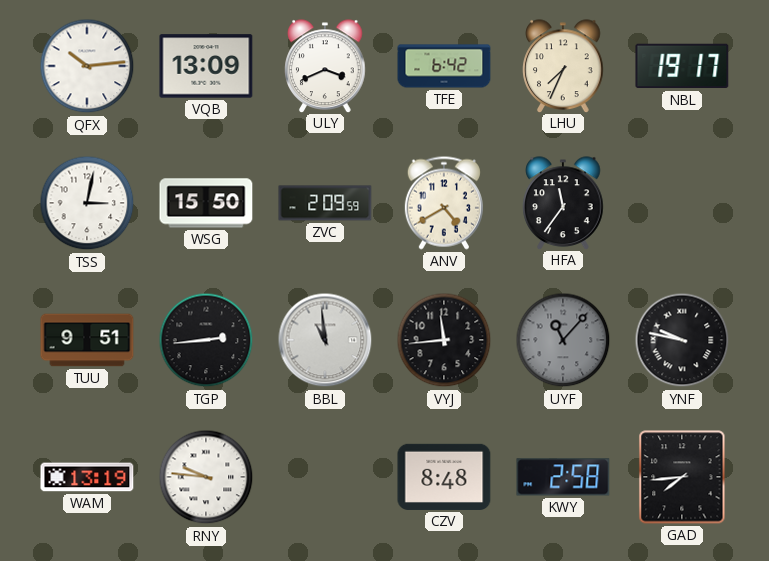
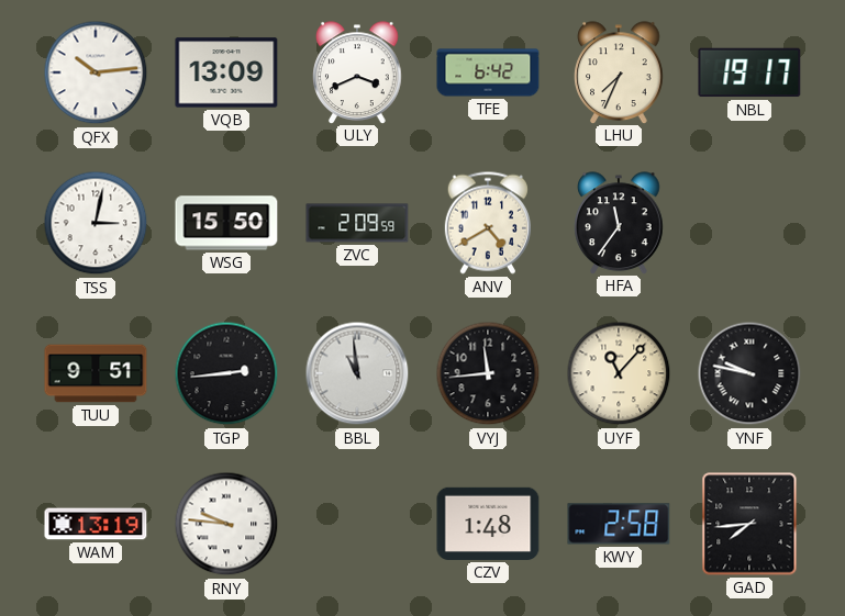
UYF dial: grey -> cream
CZV: 8:48 -> 1:48
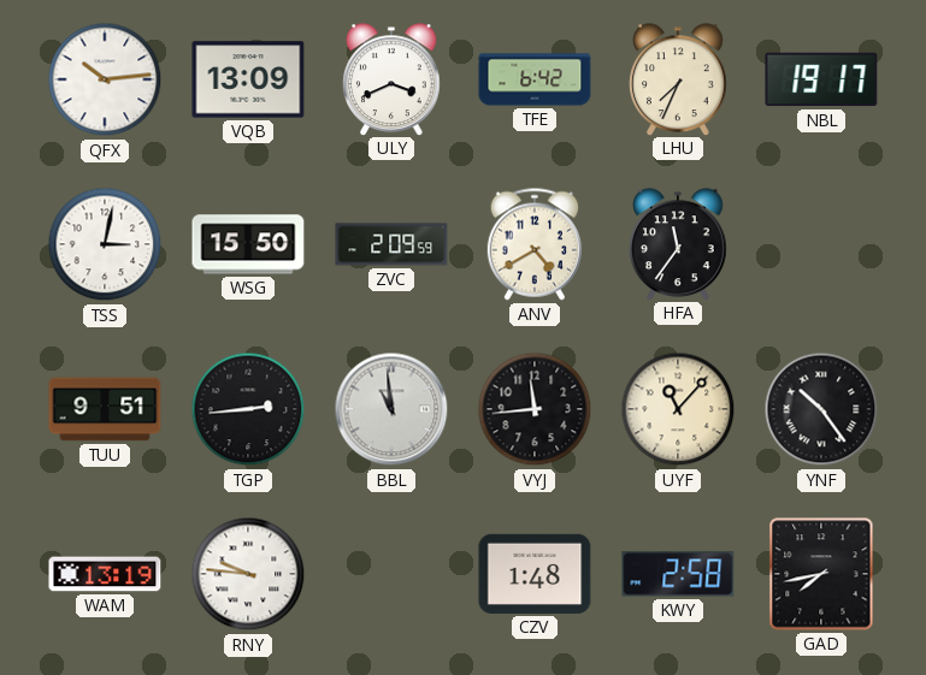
YNF: 9:47 -> 10:24
GAD: 7:44 -> 7:43
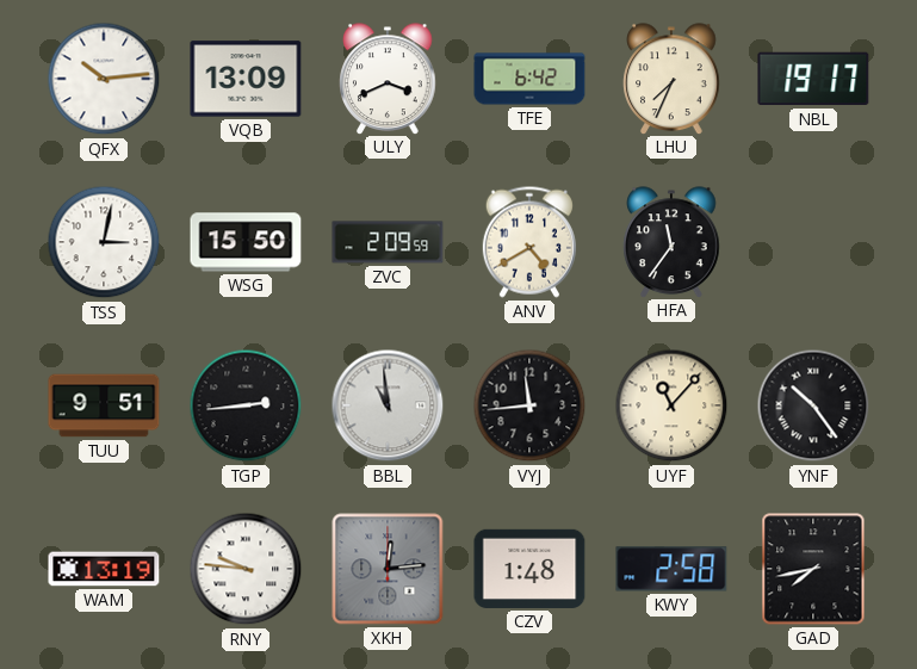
XKH: none -> 12:14
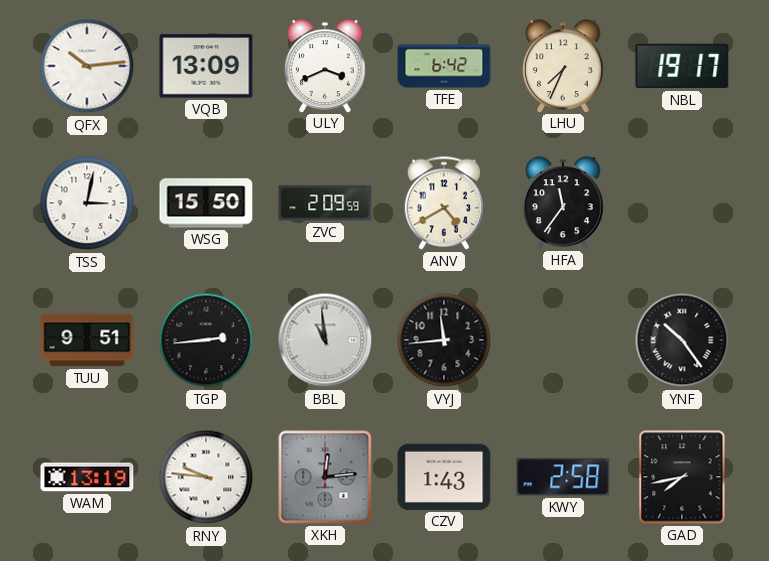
UYF: 11:07 -> none
CZV: 1:48 -> 1:43
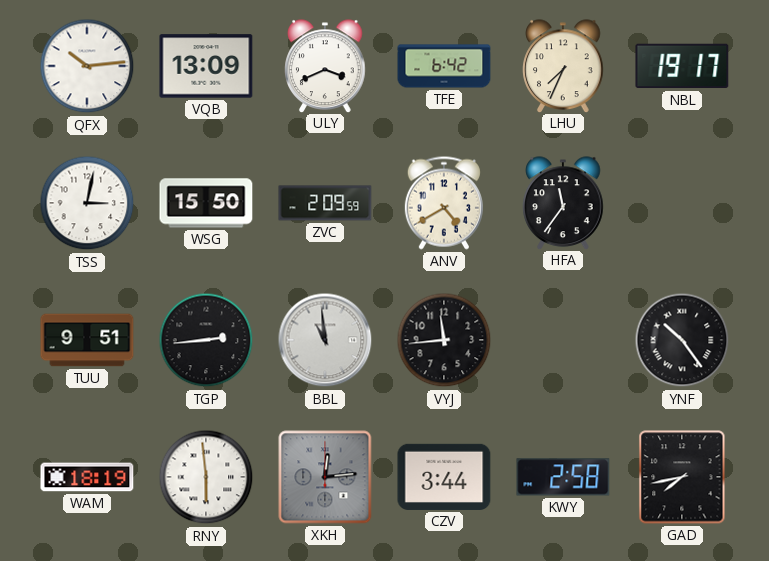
WAM: 13:19 -> 18:19
RNY: 9:46 -> 5:59
CZV: 1:43 -> 3:44
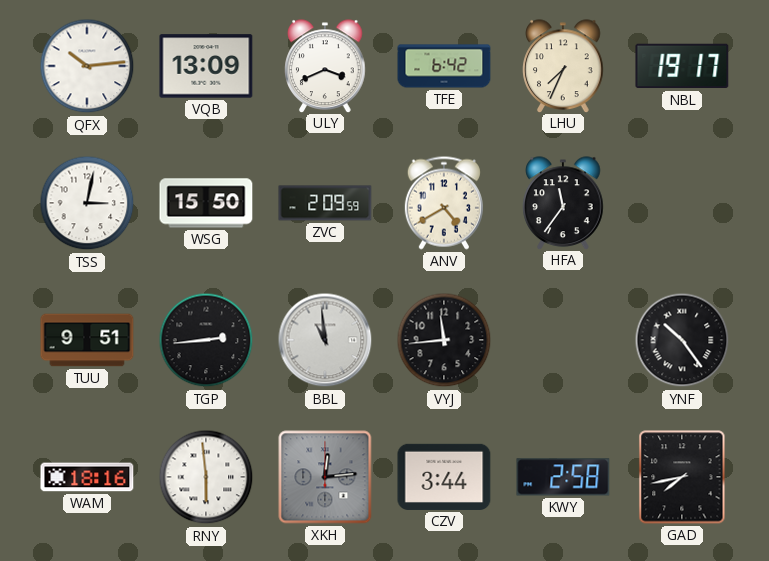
WAM: 18:19 -> 18:16
